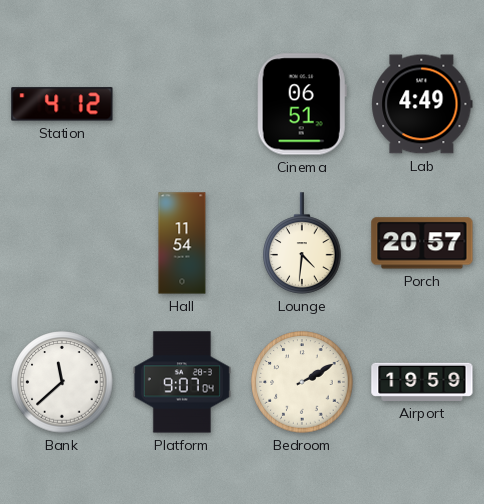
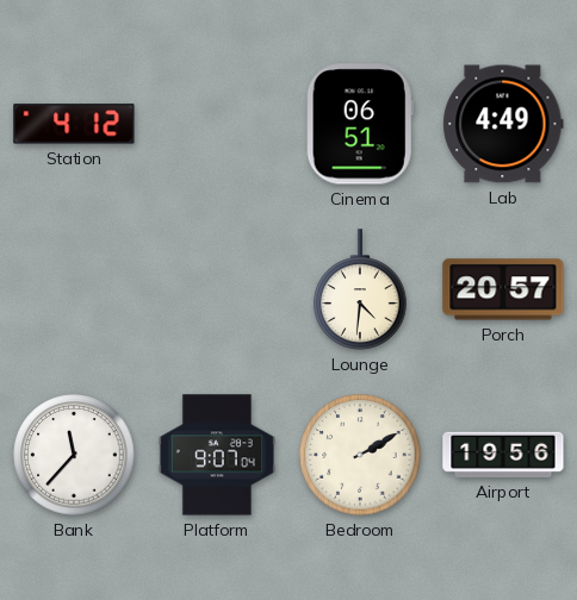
Hall: 11:54 -> none
Bank: 11:38 -> 11:37
Airport: 19:59 -> 19:56
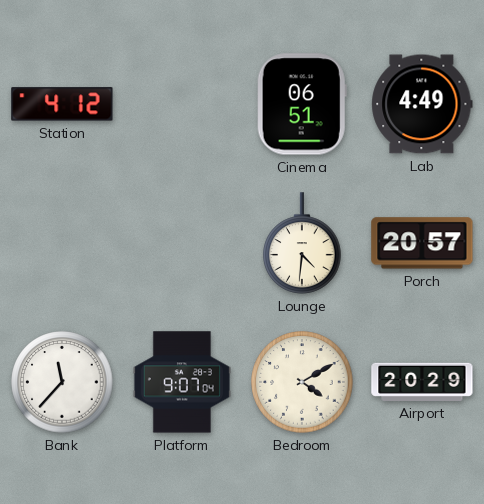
Bedroom: 2:10 -> 4:10
Airport: 19:56 -> 20:29
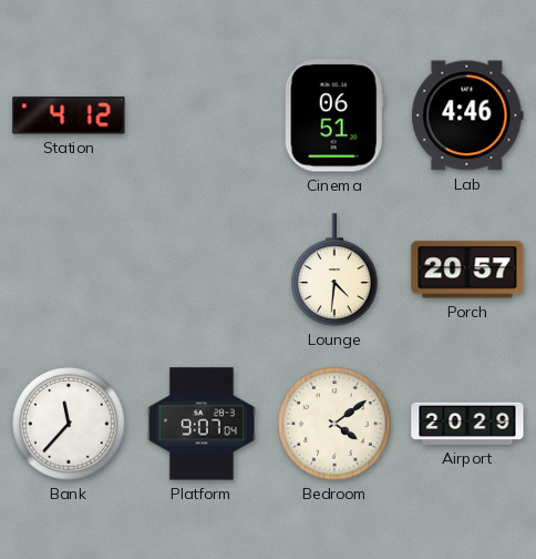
Lab: 4:49 -> 4:46
Bedroom: 4:10 -> 4:09
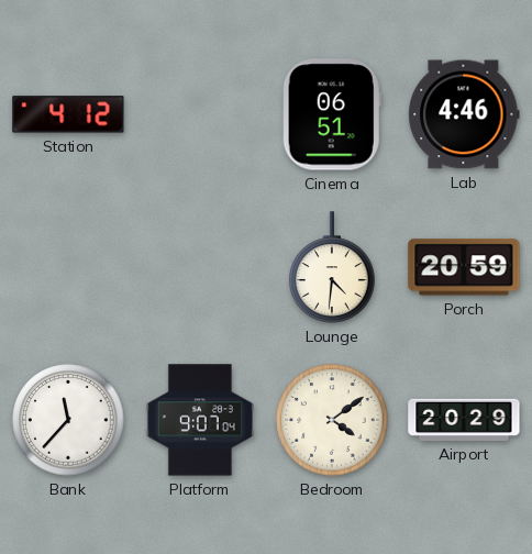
Porch: 20:57 -> 20:59
